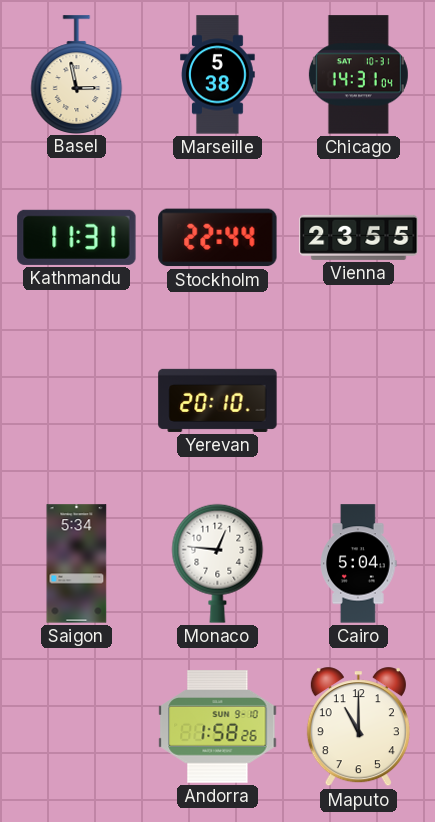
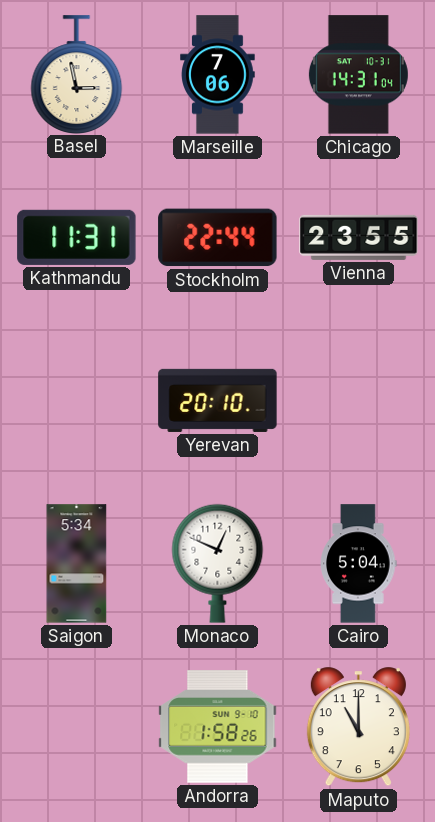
Marseille: 5:38 -> 7:06
Monaco: 12:46 -> 12:49
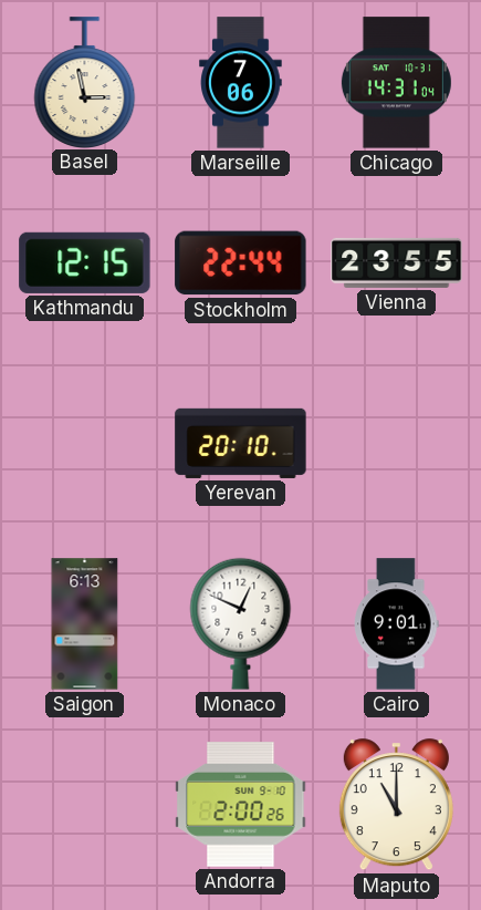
Kathmandu: 11:31 -> 12:15
Saigon: 5:34 -> 6:13
Cairo: 5:04 -> 9:01
Andorra: 1:58 -> 2:00
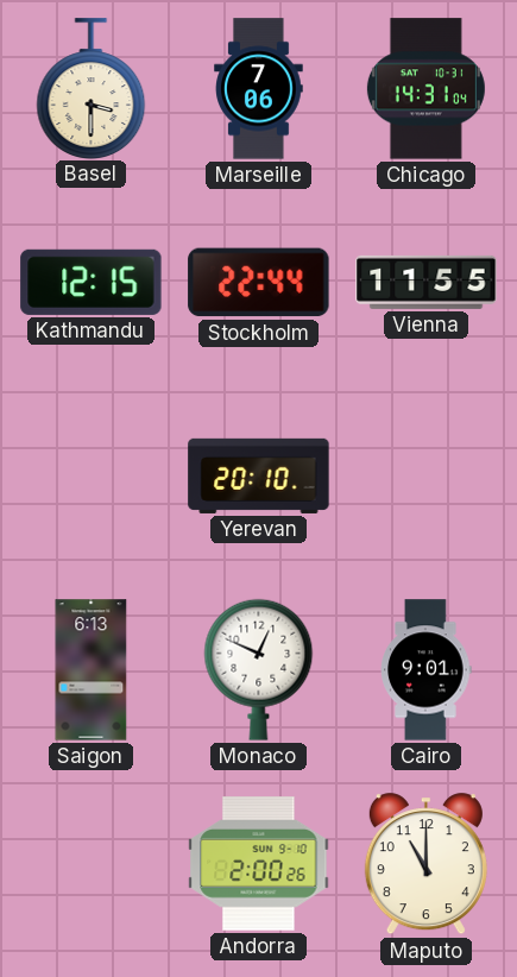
Basel: 2:58 -> 3:30
Vienna: 23:55 -> 11:55
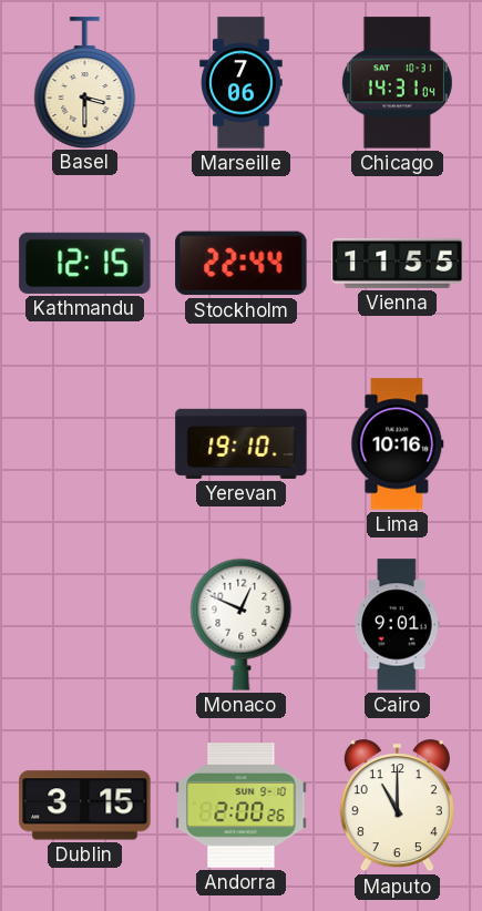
Yerevan: 20:10 -> 19:10
Lima: none -> 10:16
Saigon: 6:13 -> none
Dublin: none -> 3:15
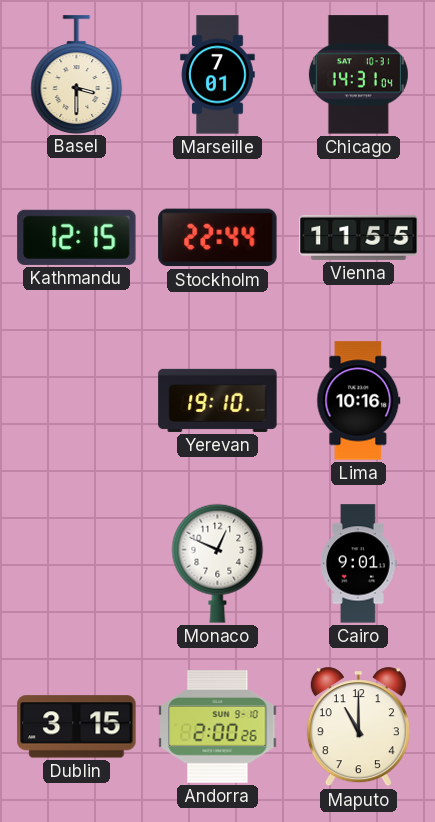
Marseille: 7:06 -> 7:01
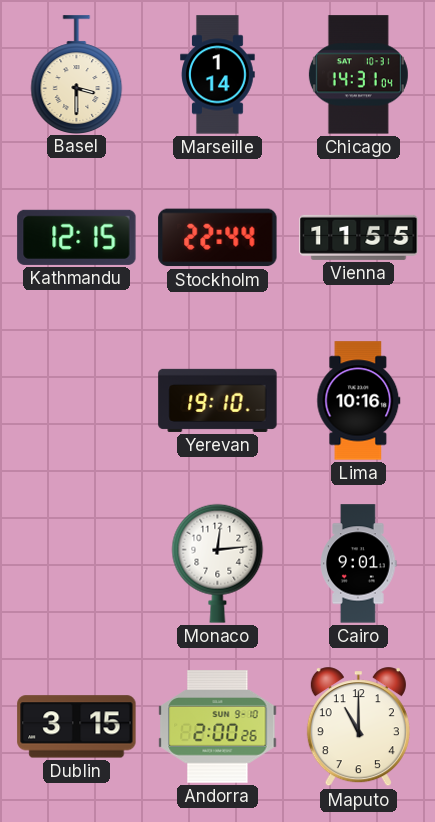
Marseille: 7:01 -> 1:14
Monaco: 12:49 -> 12:14
